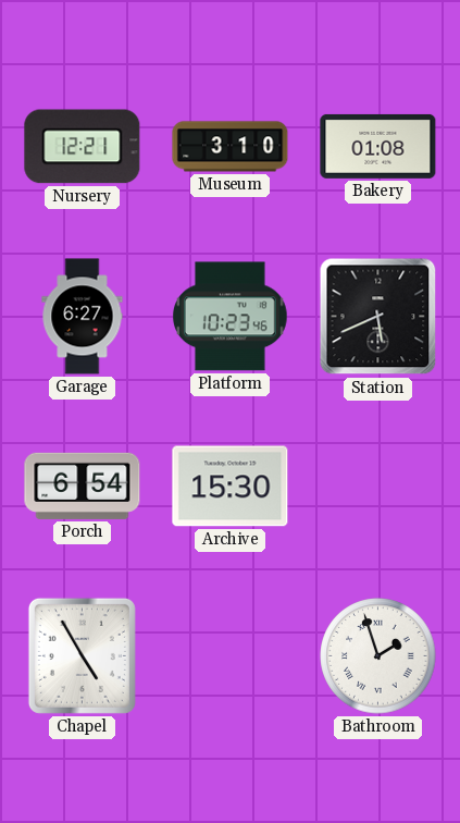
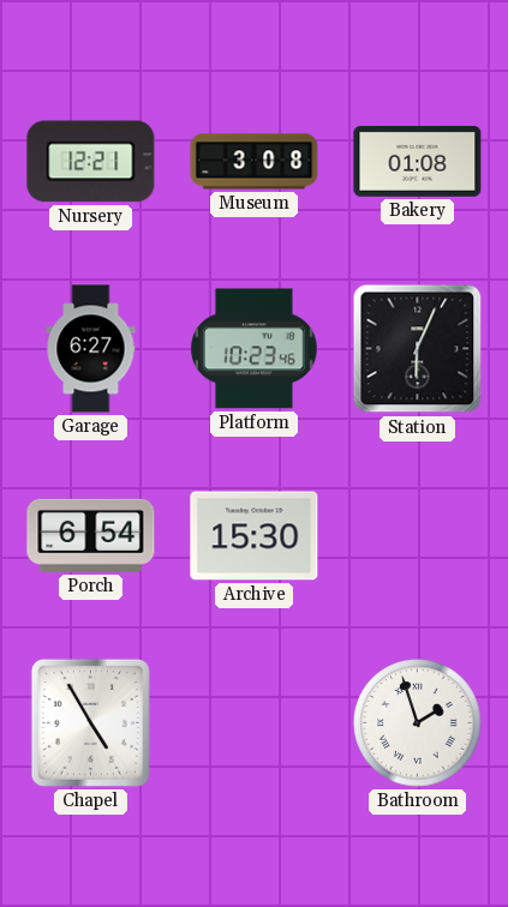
Museum: 3:10 -> 3:08
Station: 5:41 -> 6:04
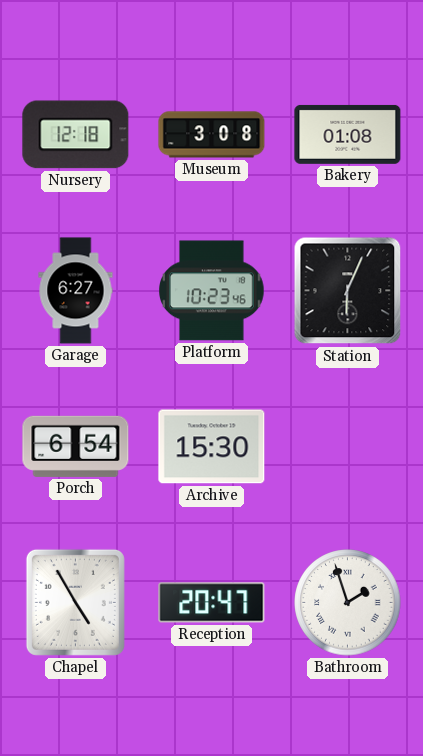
Nursery: 12:21 -> 12:18
Reception: none -> 20:47
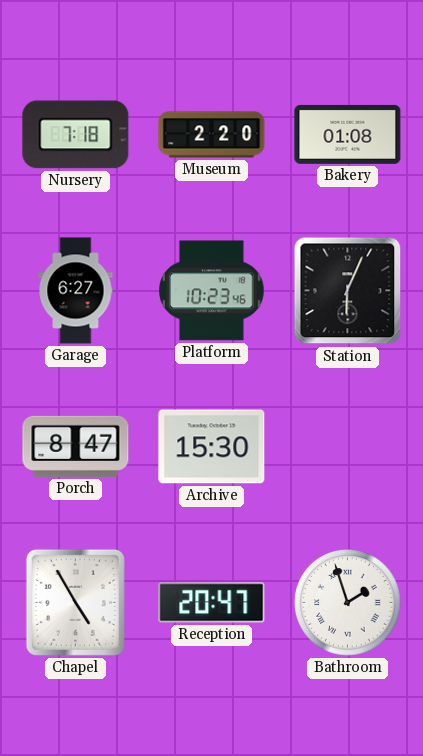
Nursery: 12:18 -> 7:18
Museum: 3:08 -> 2:20
Porch: 6:54 -> 8:47
